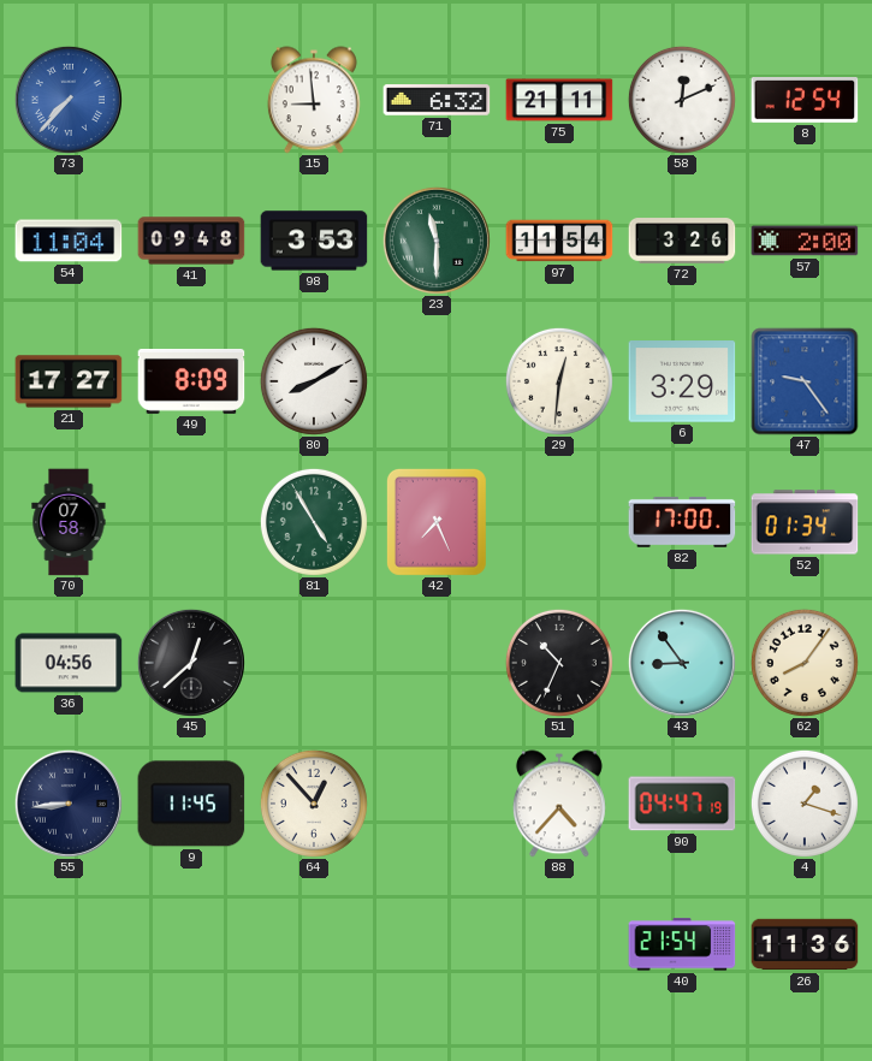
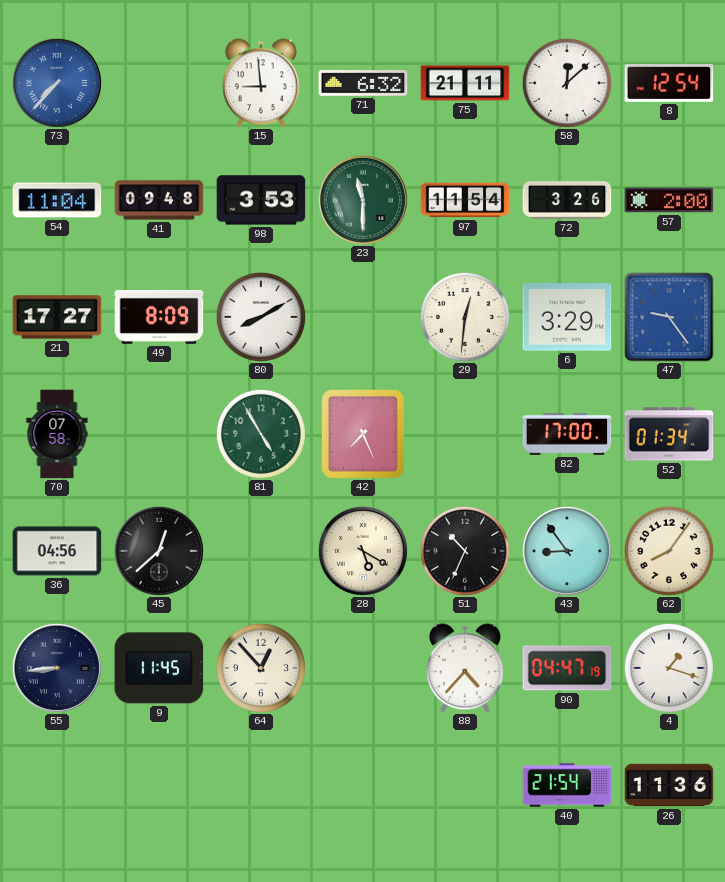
58: 12:11 -> 12:08
28: none -> 5:20
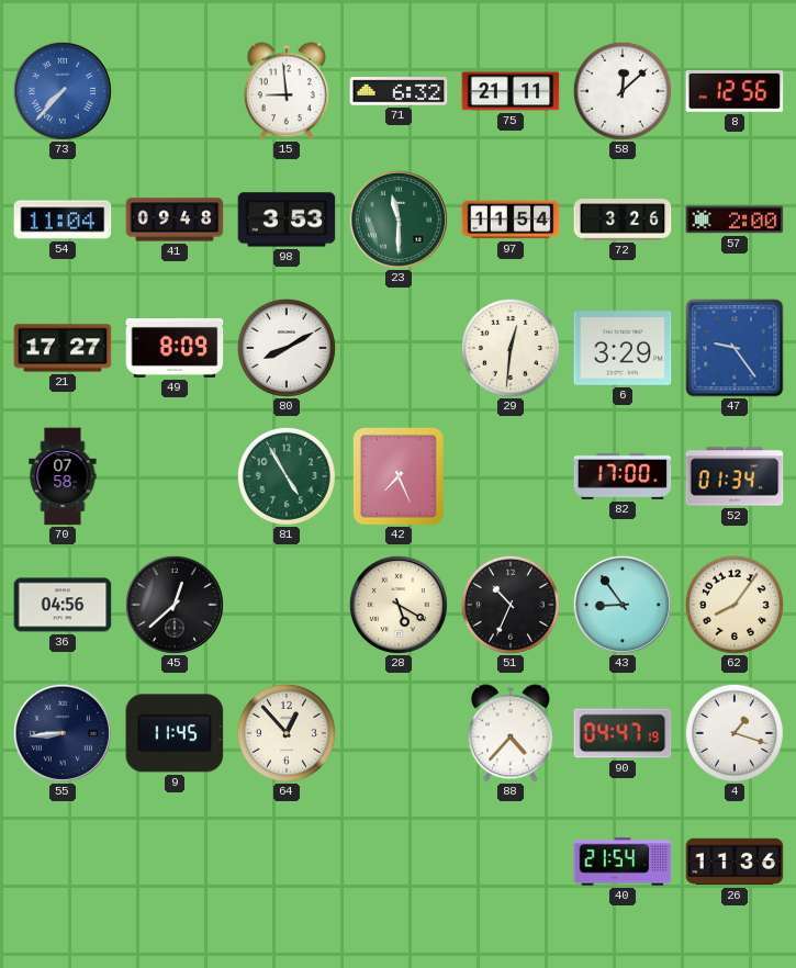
8: 12:54 -> 12:56
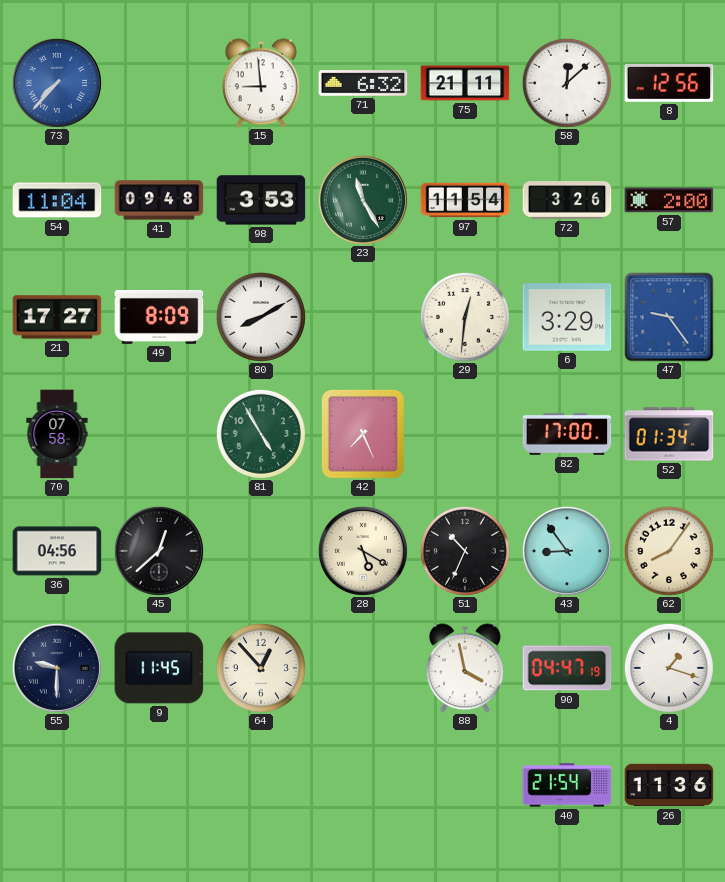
23: 11:30 -> 11:25
55: 8:44 -> 9:30
88: 4:37 -> 3:58
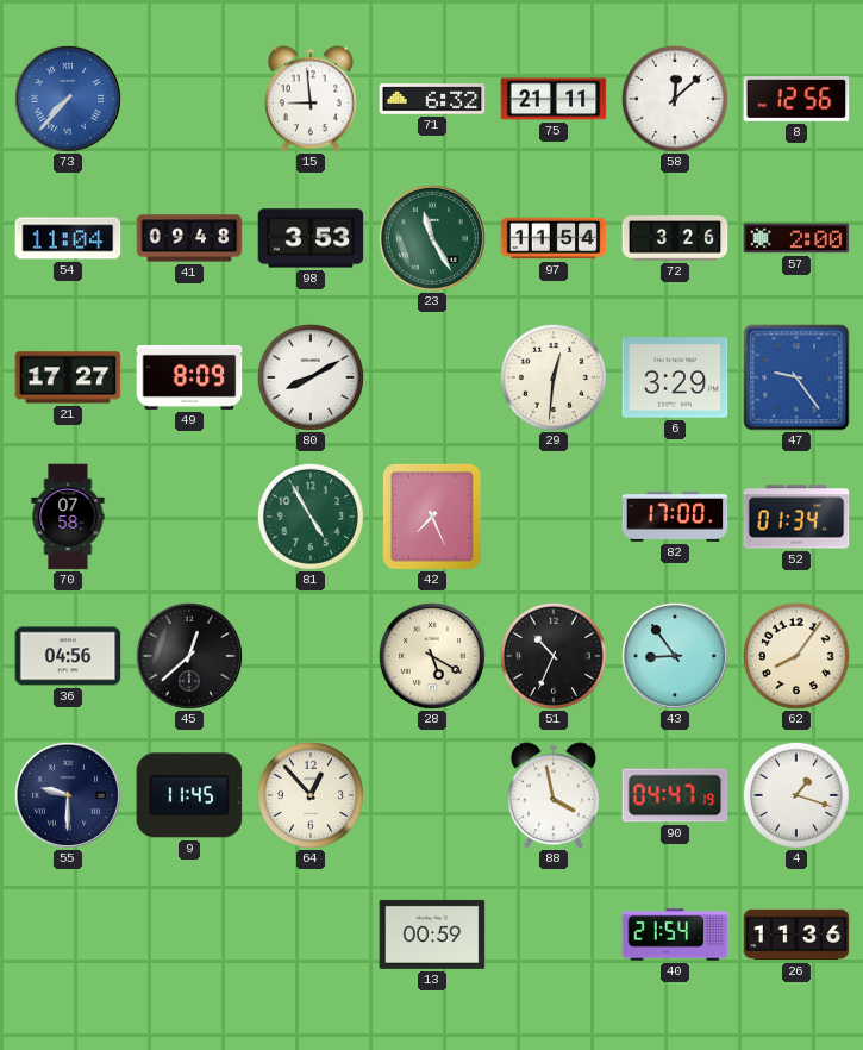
13: none -> 00:59
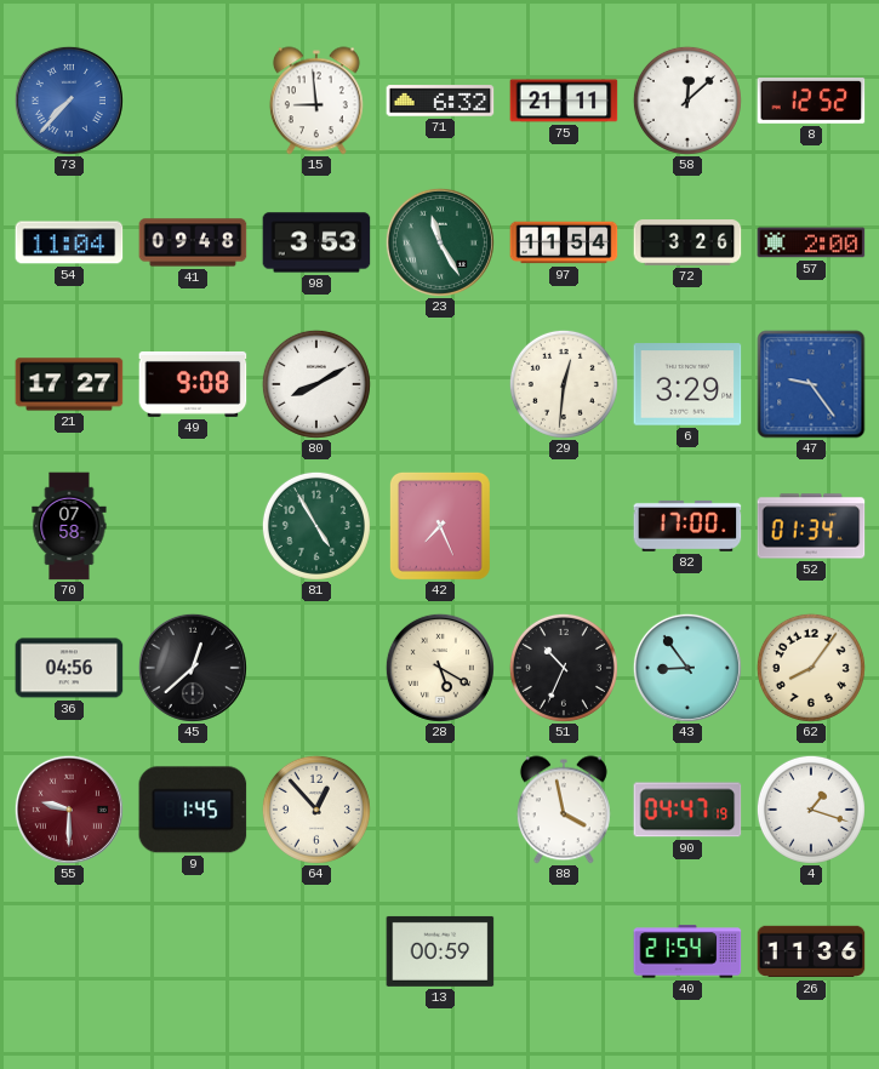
8: 12:56 -> 12:52
49: 8:09 -> 9:08
55 dial: navy -> burgundy
9: 11:45 -> 1:45
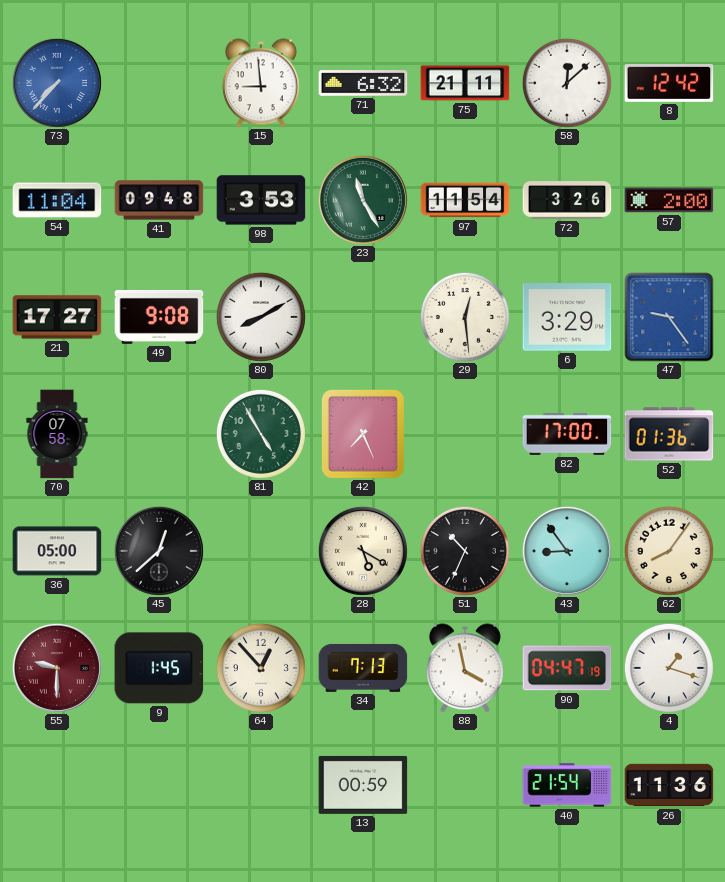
8: 12:52 -> 12:42
29: 12:31 -> 12:29
52: 01:34 -> 01:36
36: 04:56 -> 05:00
34: none -> 7:13
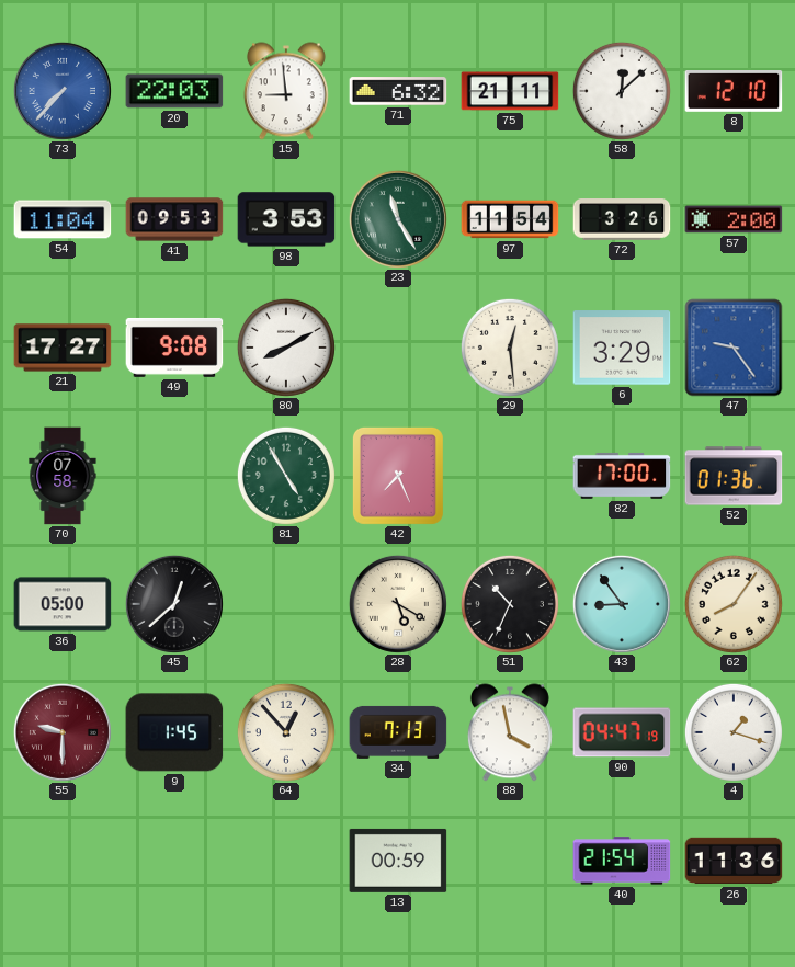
20: none -> 22:03
8: 12:42 -> 12:10
41: 09:48 -> 09:53
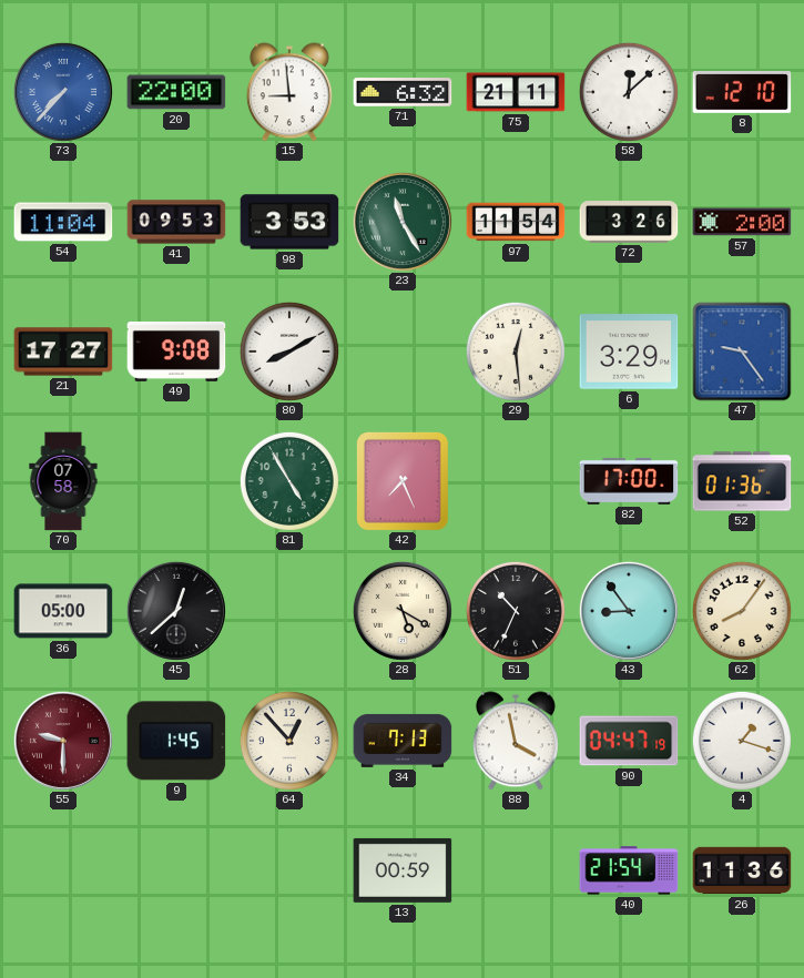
20: 22:03 -> 22:00
